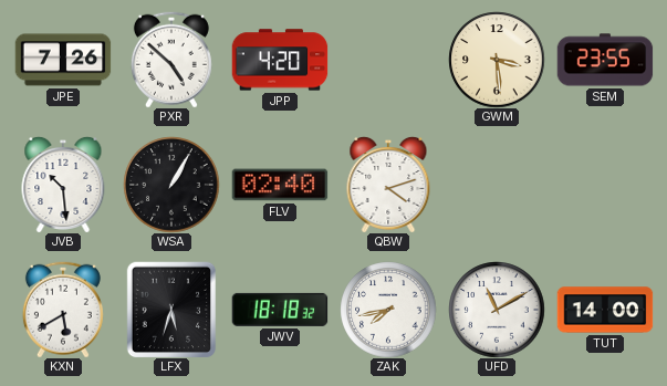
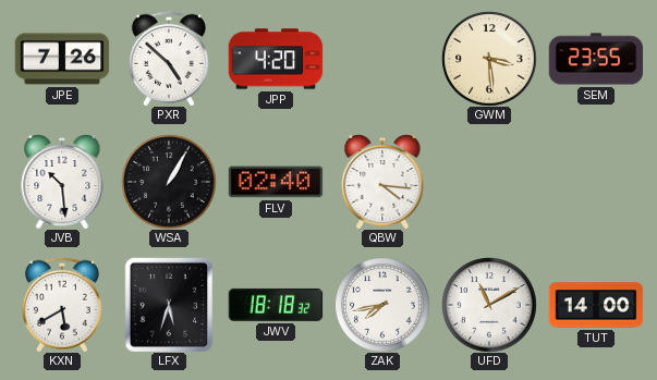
QBW: 4:12 -> 4:16
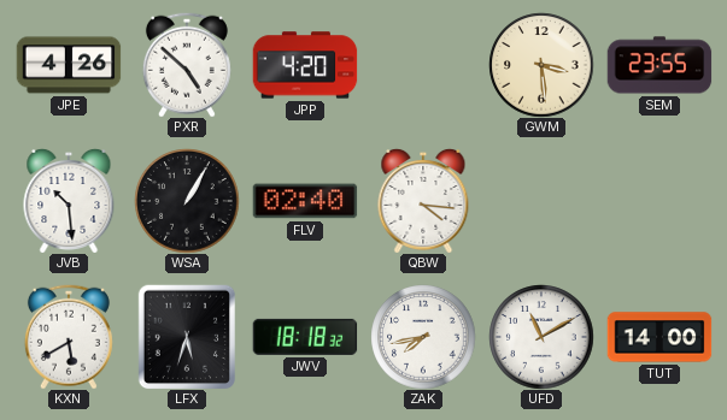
JPE: 7:26 -> 4:26
